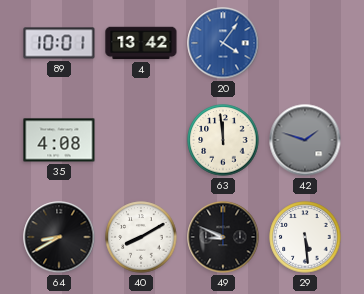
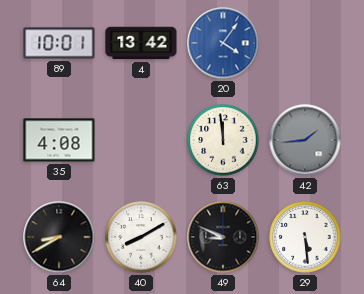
42: 1:48 -> 1:44
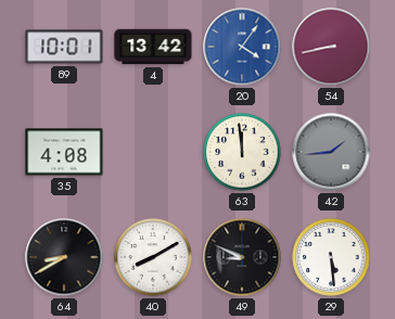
54: none -> 8:43
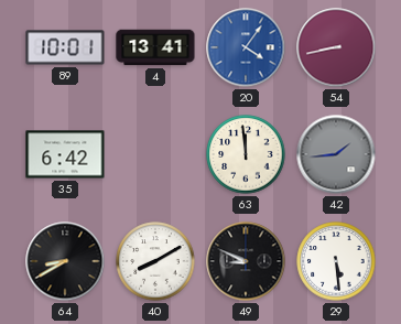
4: 13:42 -> 13:41
35: 4:08 -> 6:42
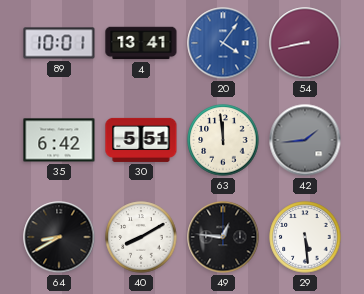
30: none -> 5:51
49: 8:49 -> 12:46
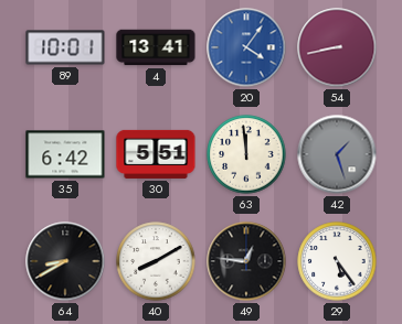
42: 1:44 -> 1:27
29: 5:29 -> 5:24
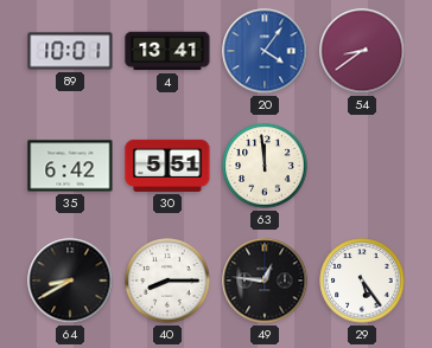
54: 8:43 -> 8:39
42: 1:27 -> none
40: 8:10 -> 8:15
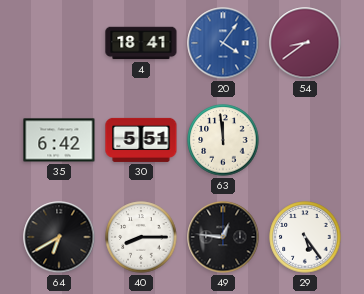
89: 10:01 -> none
4: 13:41 -> 18:41
64: 8:40 -> 6:40
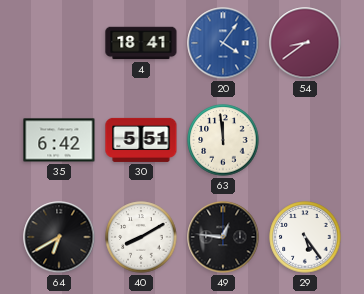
40: 8:15 -> 8:10
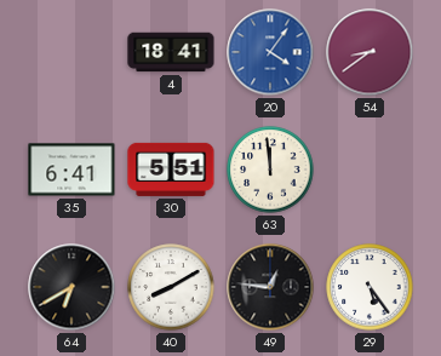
35: 6:42 -> 6:41
